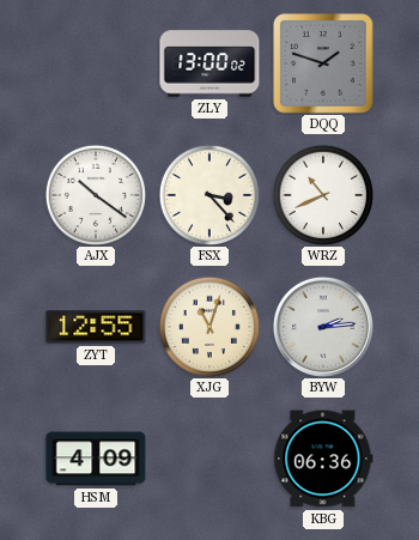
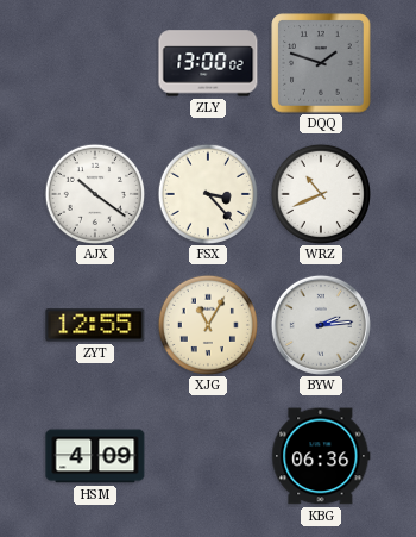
XJG: 11:03 -> 11:05
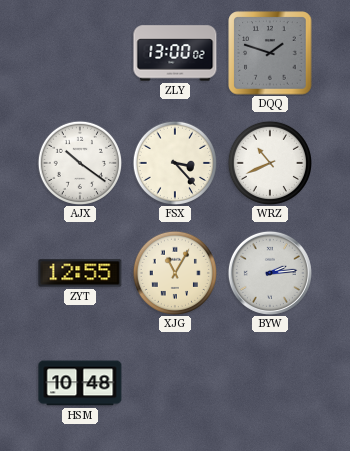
HSM: 4:09 -> 10:48
KBG: 06:36 -> none
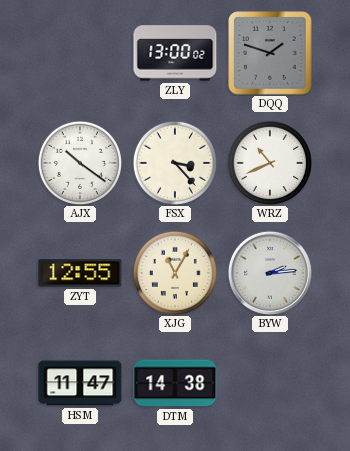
HSM: 10:48 -> 11:47
DTM: none -> 14:38
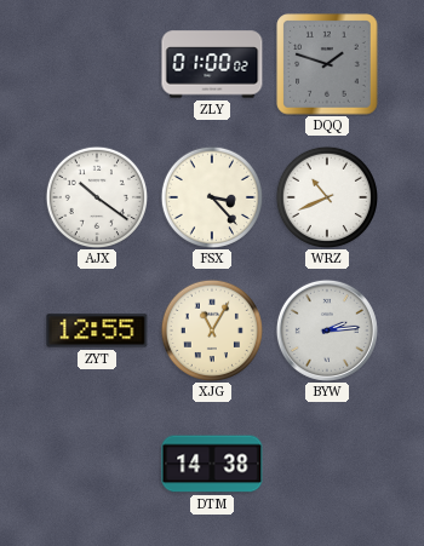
ZLY: 13:00 -> 01:00
HSM: 11:47 -> none
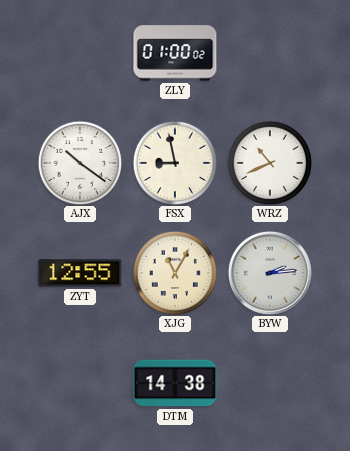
DQQ: 1:48 -> none
FSX: 3:23 -> 8:58
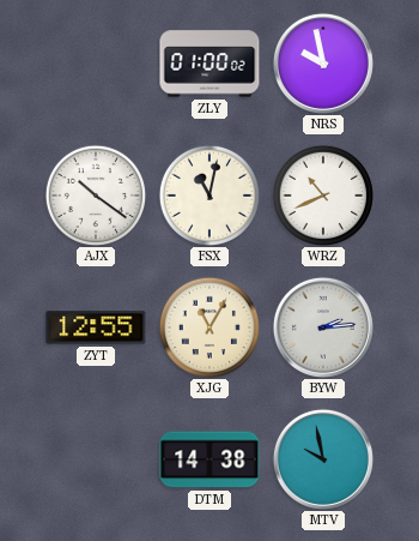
NRS: none -> 9:58
FSX: 8:58 -> 11:02
MTV: none -> 9:58
